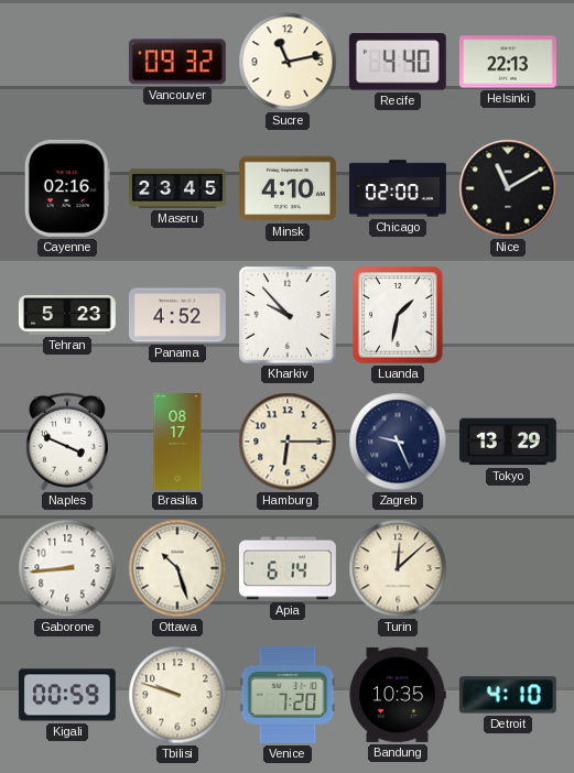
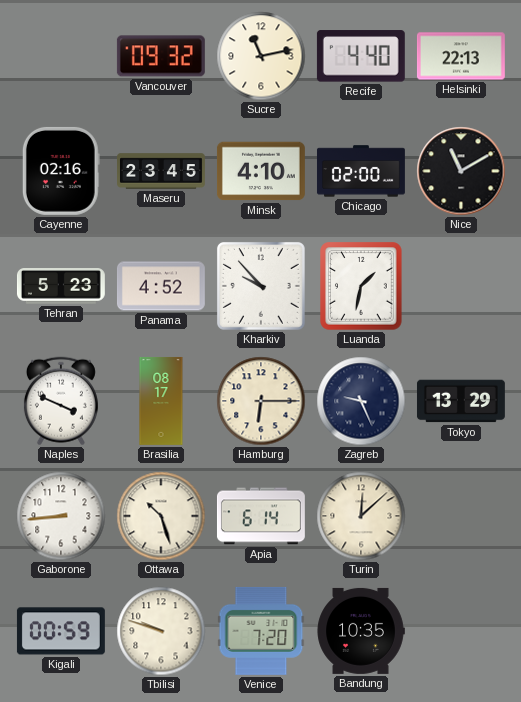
Detroit: 4:10 -> none
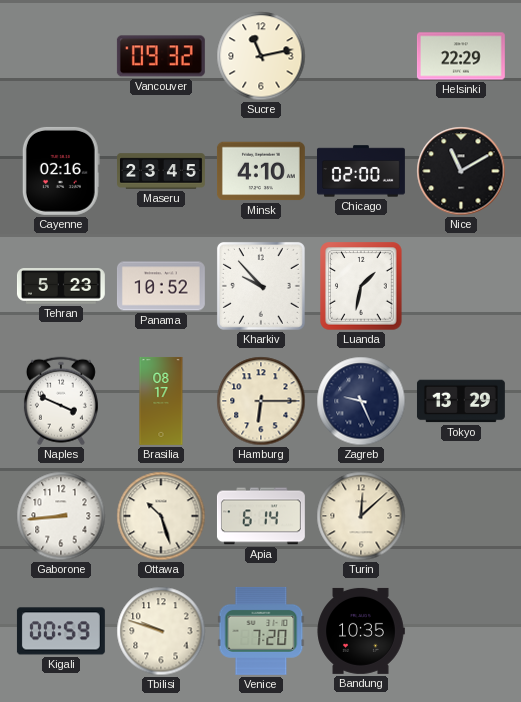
Recife: 4:40 -> none
Helsinki: 22:13 -> 22:29
Panama: 4:52 -> 10:52
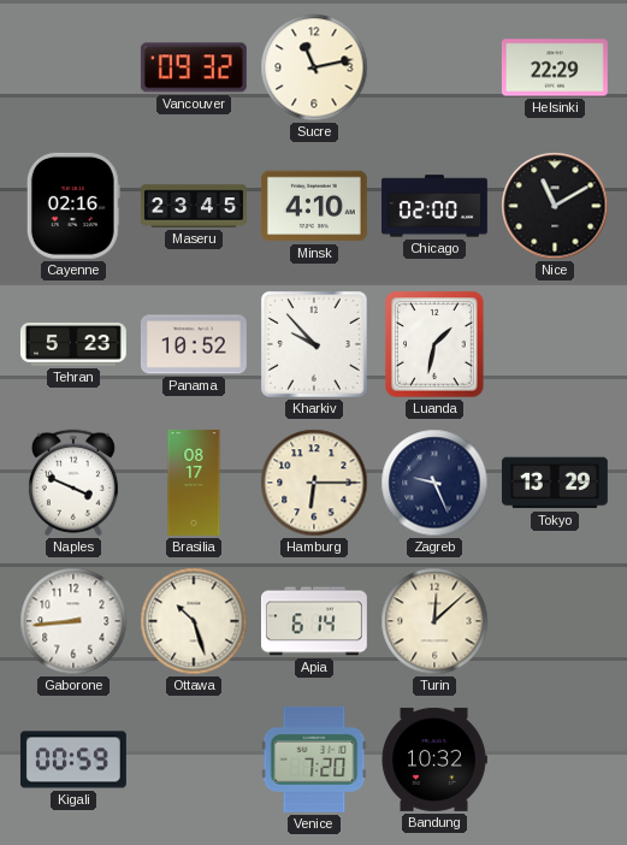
Tbilisi: 9:48 -> none
Bandung: 10:35 -> 10:32
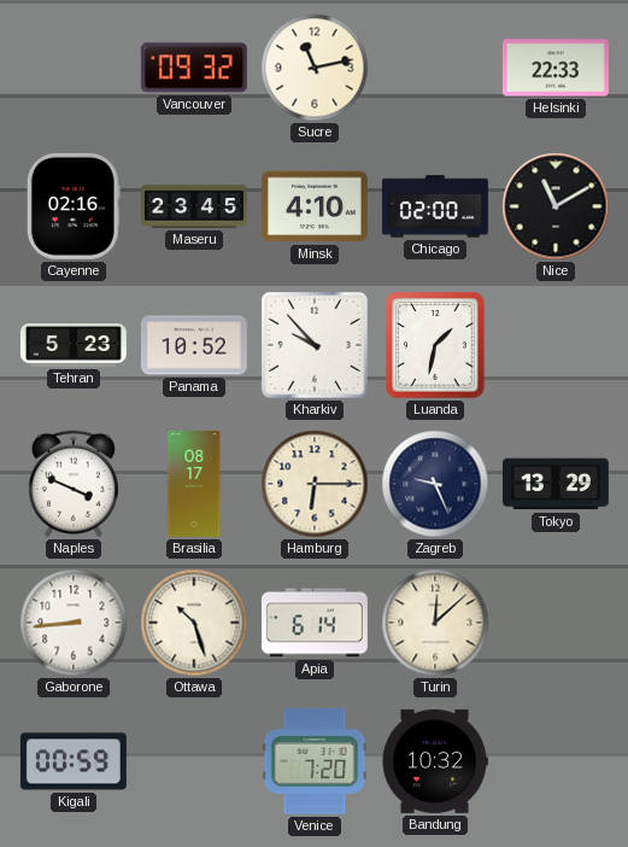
Helsinki: 22:29 -> 22:33
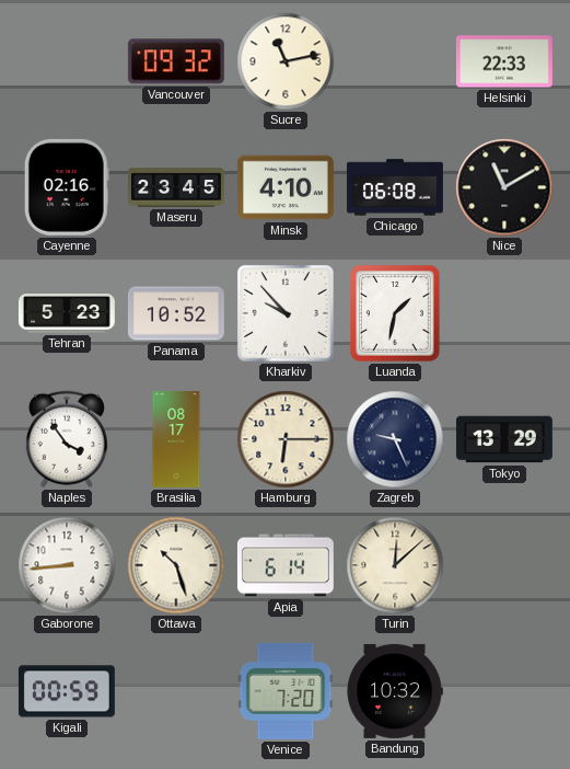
Chicago: 02:00 -> 06:08
Naples: 3:49 -> 3:54
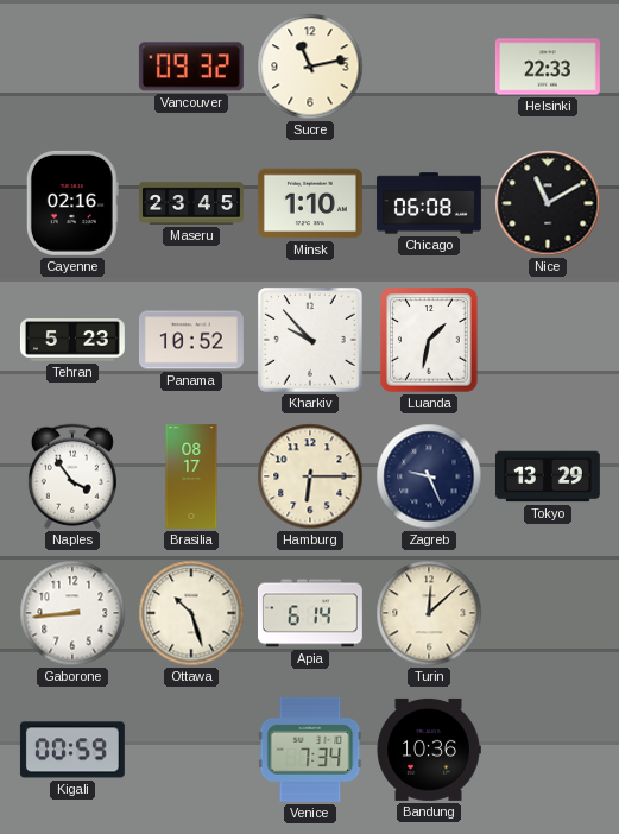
Minsk: 4:10 -> 1:10
Venice: 7:20 -> 7:34
Bandung: 10:32 -> 10:36
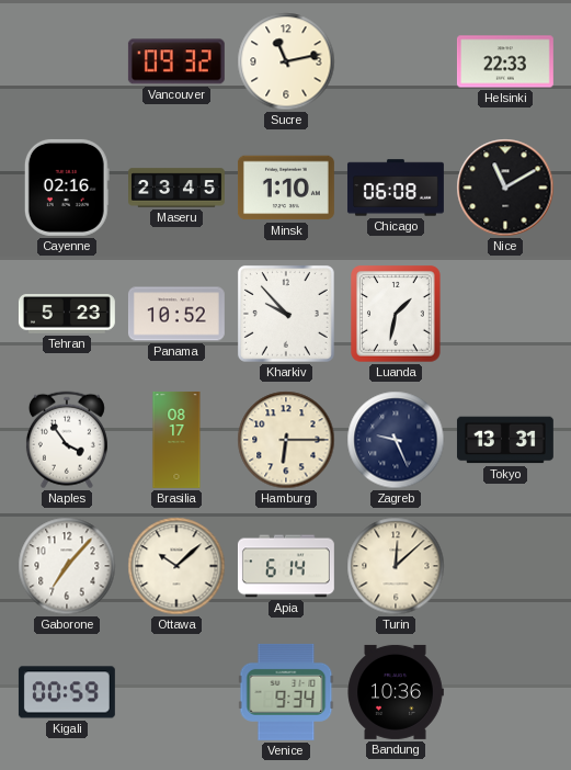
Tokyo: 13:29 -> 13:31
Gaborone: 8:44 -> 7:07
Ottawa: 10:27 -> 10:08
Venice: 7:34 -> 9:34
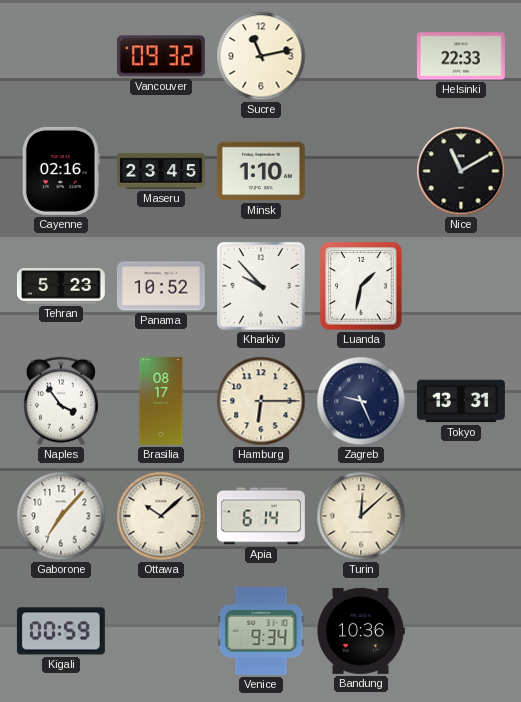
Chicago: 06:08 -> none
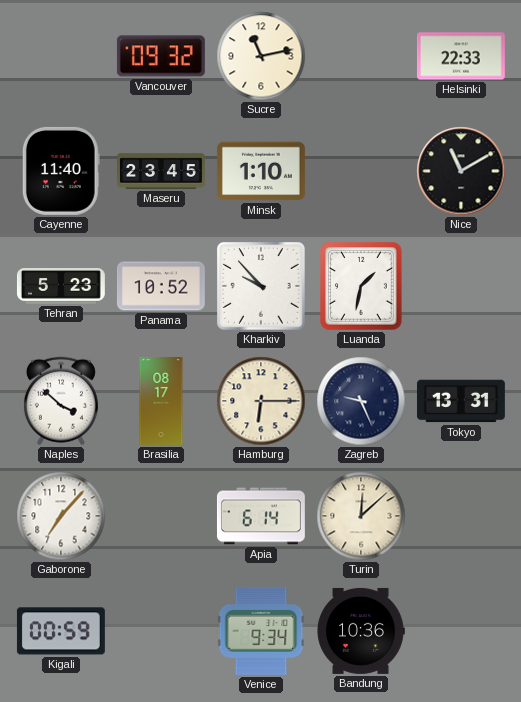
Cayenne: 02:16 -> 11:40
Naples: 3:54 -> 3:52
Ottawa: 10:08 -> none
